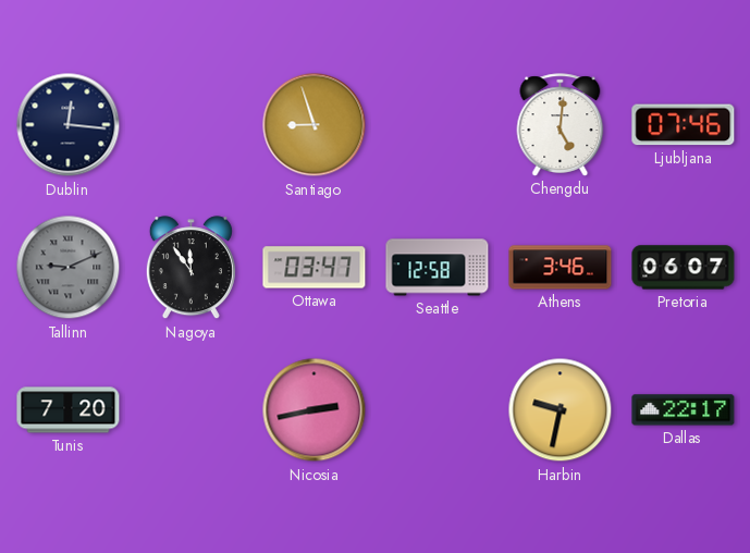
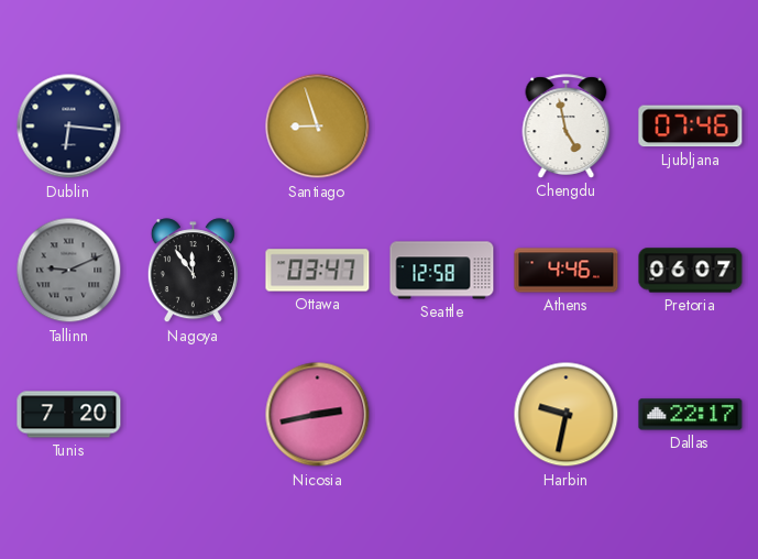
Dublin: 12:16 -> 6:16
Chengdu: 5:01 -> 4:58
Athens: 3:46 -> 4:46
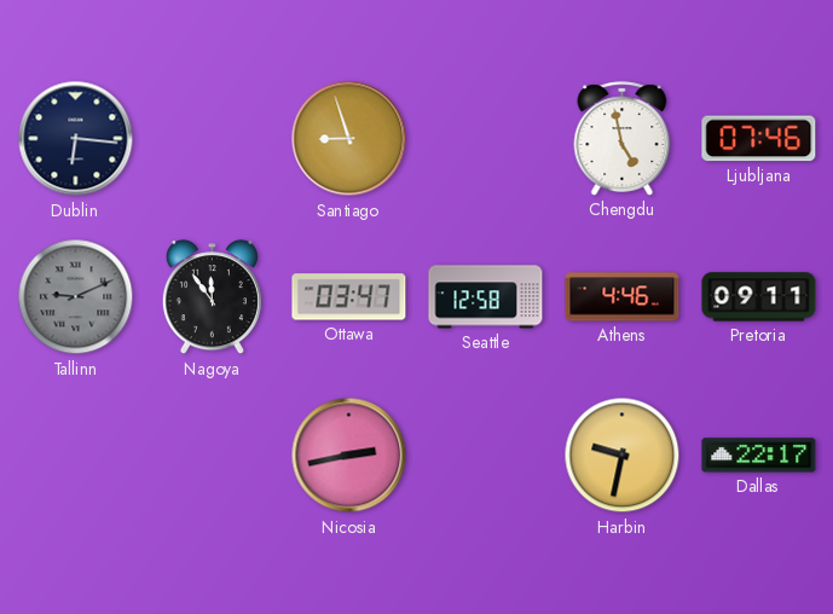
Pretoria: 06:07 -> 09:11
Tunis: 7:20 -> none
